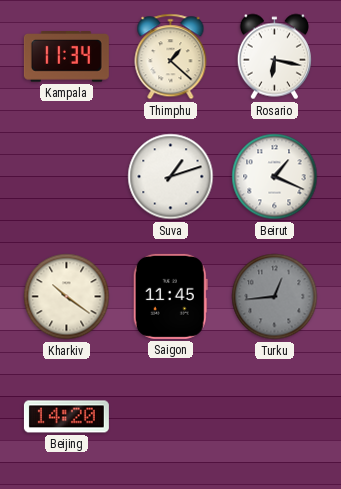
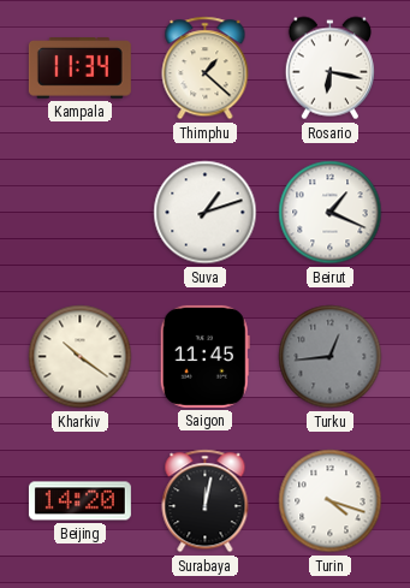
Surabaya: none -> 12:02
Turin: none -> 4:18
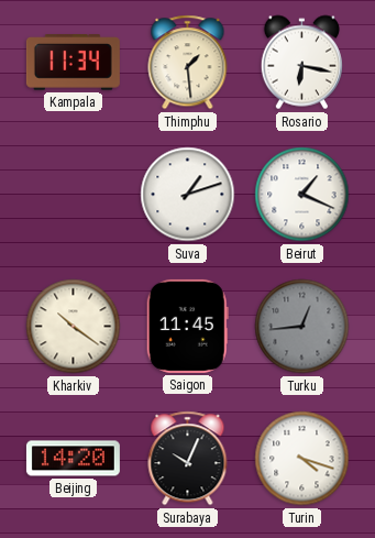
Thimphu: 1:22 -> 1:29
Surabaya: 12:02 -> 10:04
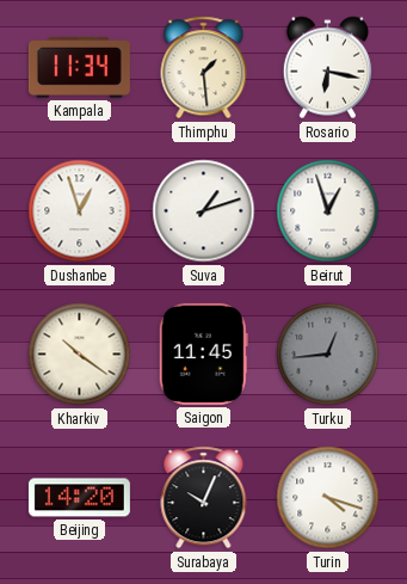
Dushanbe: none -> 12:57
Beirut: 1:19 -> 12:57
